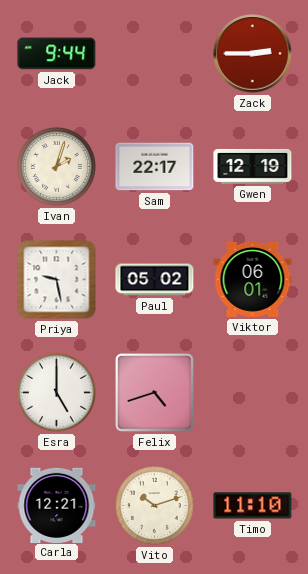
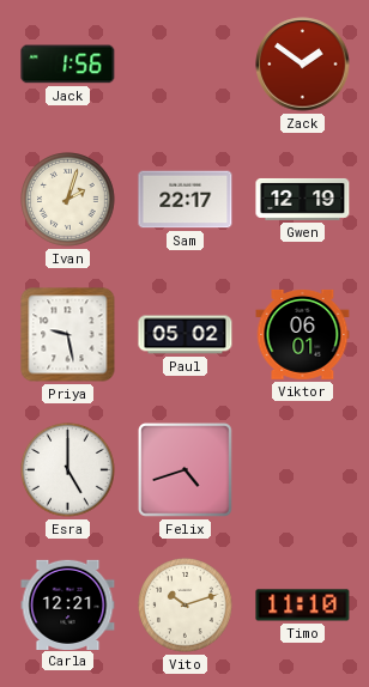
Jack: 9:44 -> 1:56
Zack: 2:45 -> 1:51
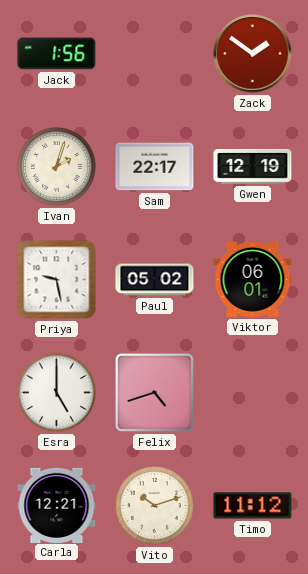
Timo: 11:10 -> 11:12
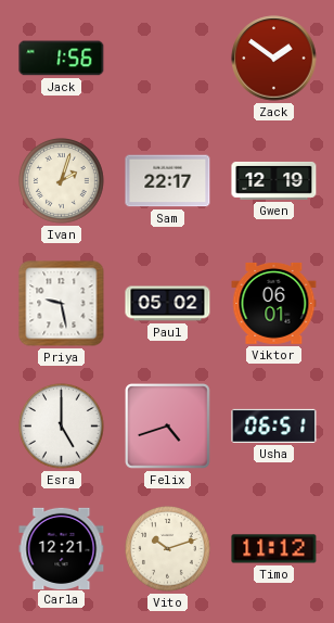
Usha: none -> 06:51
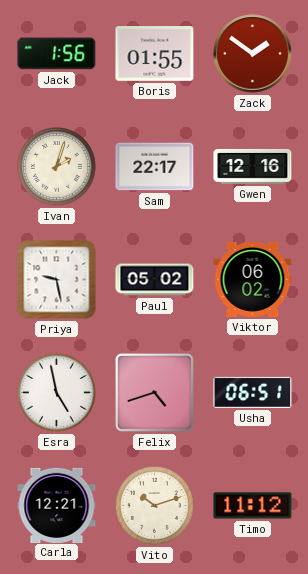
Boris: none -> 01:55
Gwen: 12:19 -> 12:16
Viktor: 06:01 -> 06:02
Esra: 5:00 -> 4:58
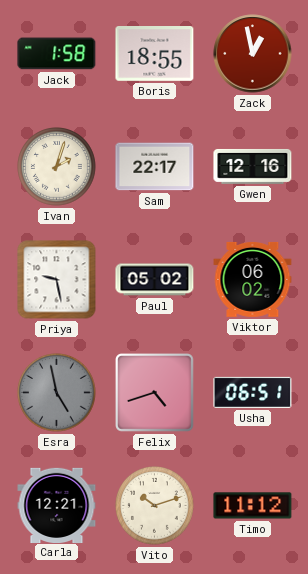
Jack: 1:56 -> 1:58
Boris: 01:55 -> 18:55
Zack: 1:51 -> 12:58
Esra dial: white -> grey
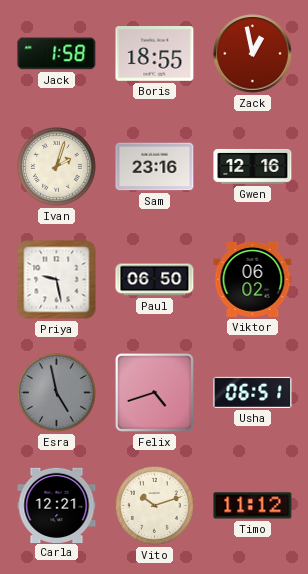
Sam: 22:17 -> 23:16
Paul: 05:02 -> 06:50
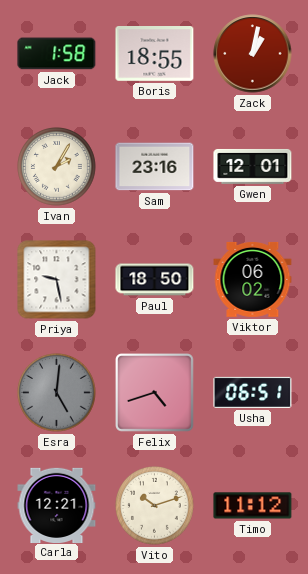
Zack: 12:58 -> 1:02
Ivan: 2:03 -> 2:05
Gwen: 12:16 -> 12:01
Paul: 06:50 -> 18:50
Esra: 4:58 -> 5:01
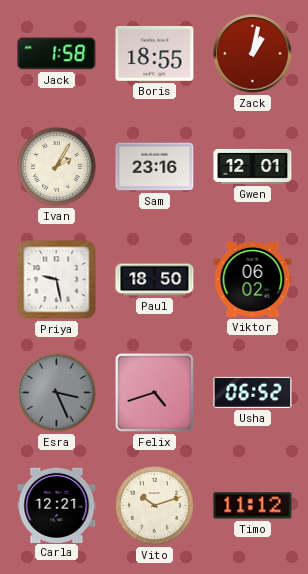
Esra: 5:01 -> 3:26
Usha: 06:51 -> 06:52
